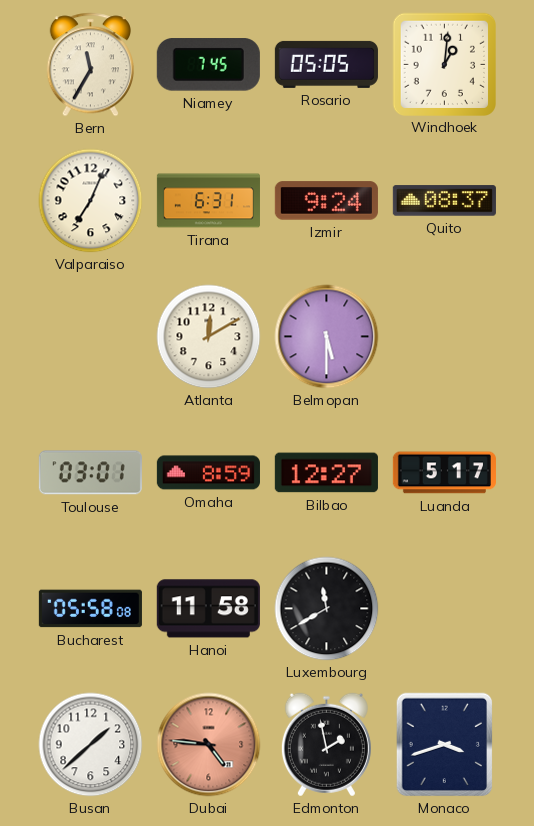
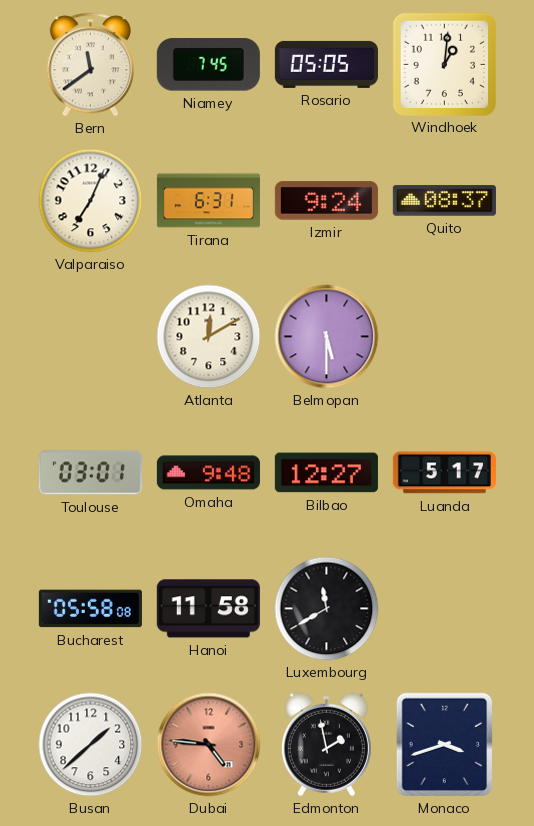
Bern: 11:35 -> 11:39
Omaha: 8:59 -> 9:48
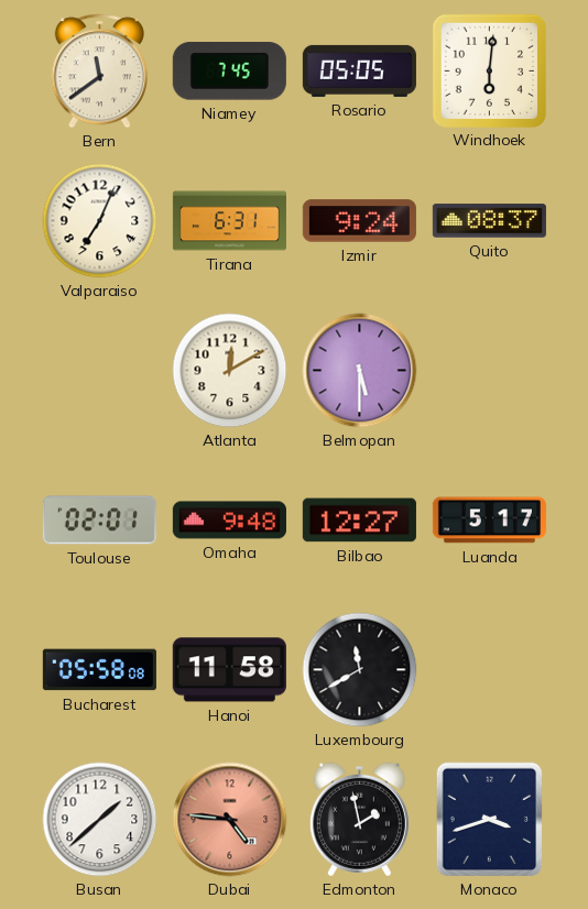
Windhoek: 1:01 -> 6:01
Toulouse: 03:01 -> 02:01
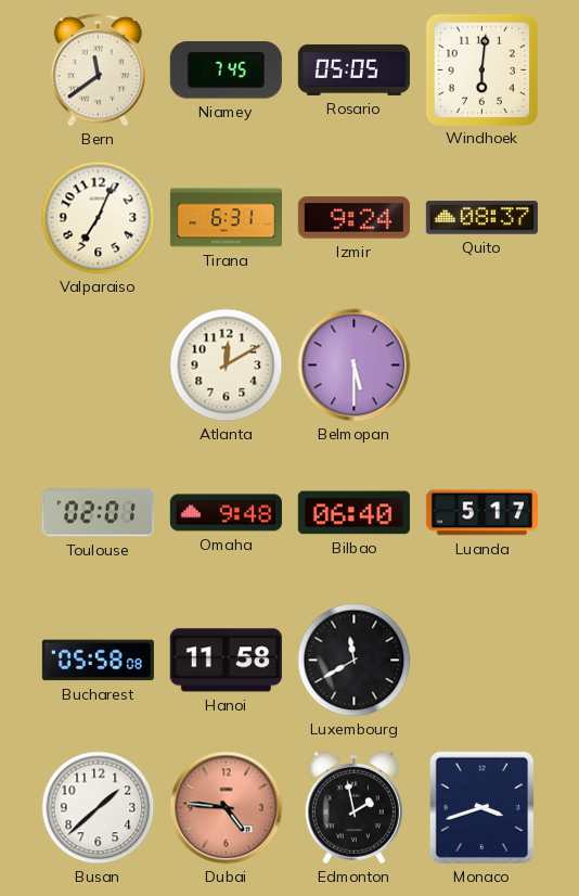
Bilbao: 12:27 -> 06:40
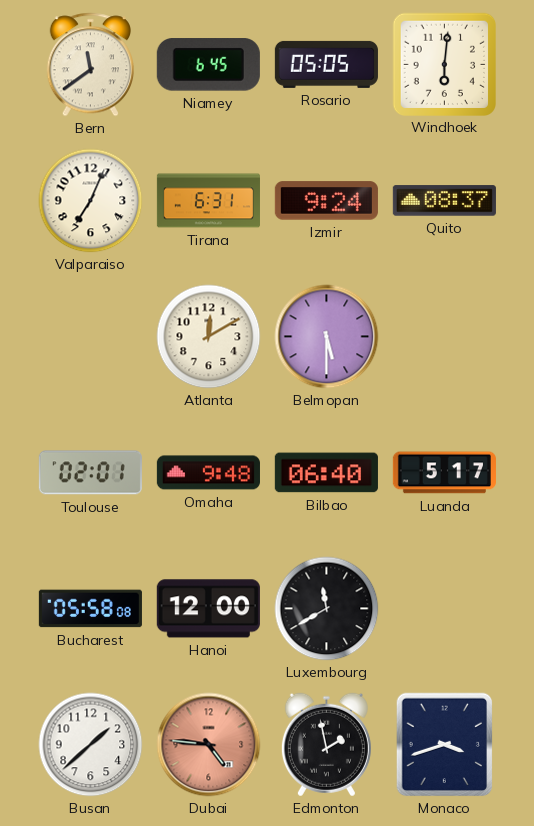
Niamey: 7:45 -> 6:45
Hanoi: 11:58 -> 12:00
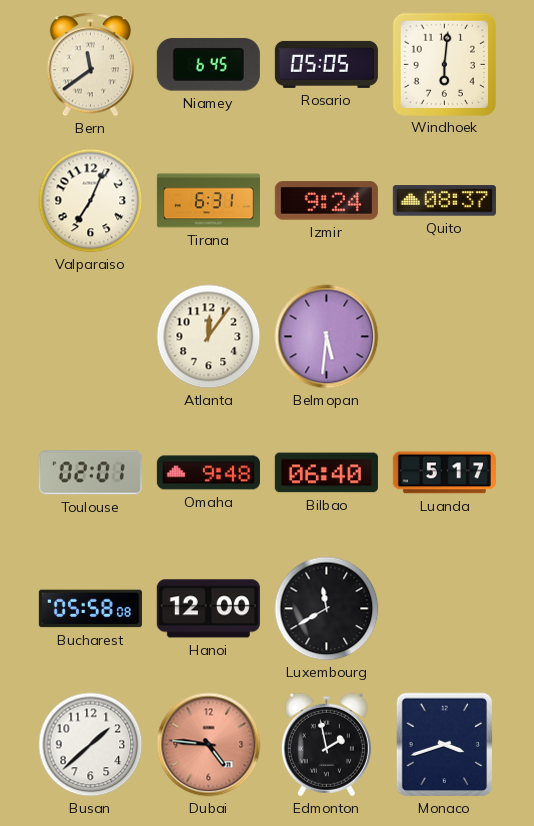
Atlanta: 12:10 -> 12:06
Belmopan: 5:30 -> 5:31
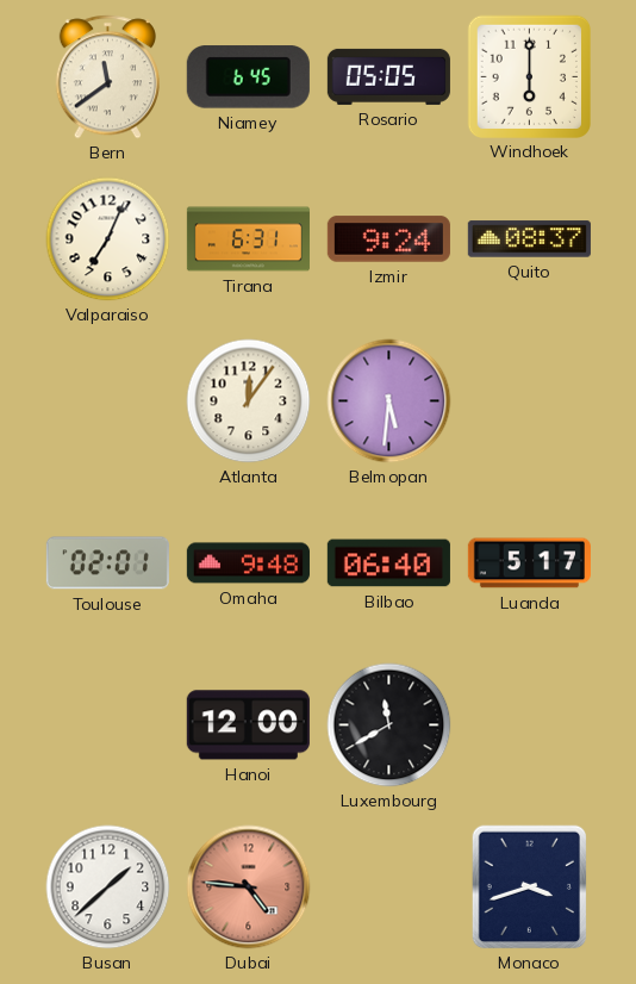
Windhoek: 6:01 -> 6:00
Bucharest: 05:58 -> none
Edmonton: 1:58 -> none
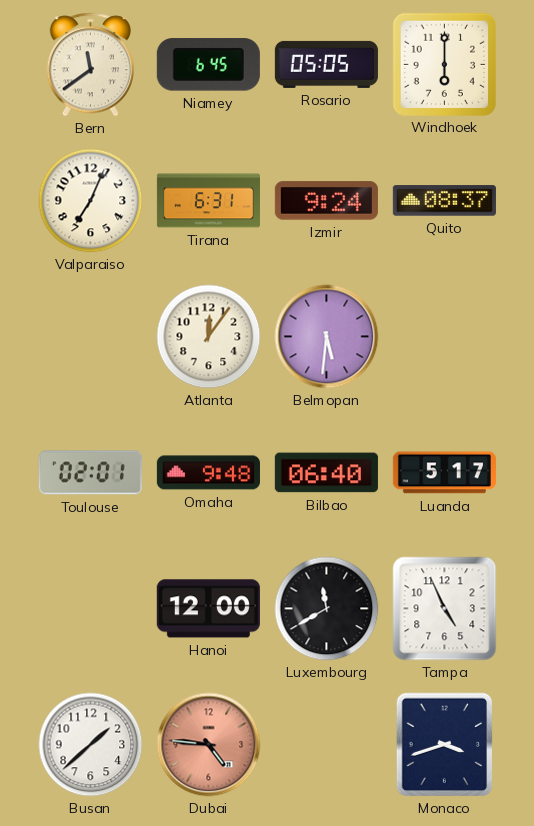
Tampa: none -> 4:56
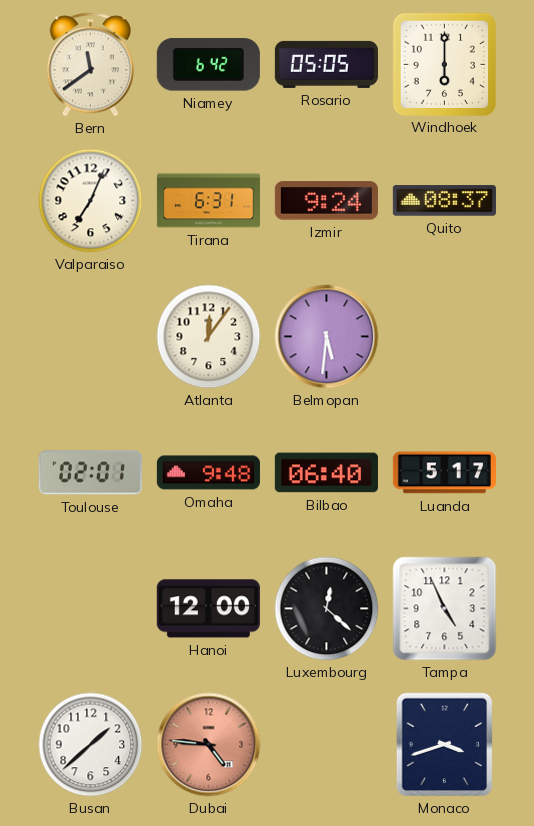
Niamey: 6:45 -> 6:42
Luxembourg: 11:40 -> 12:22
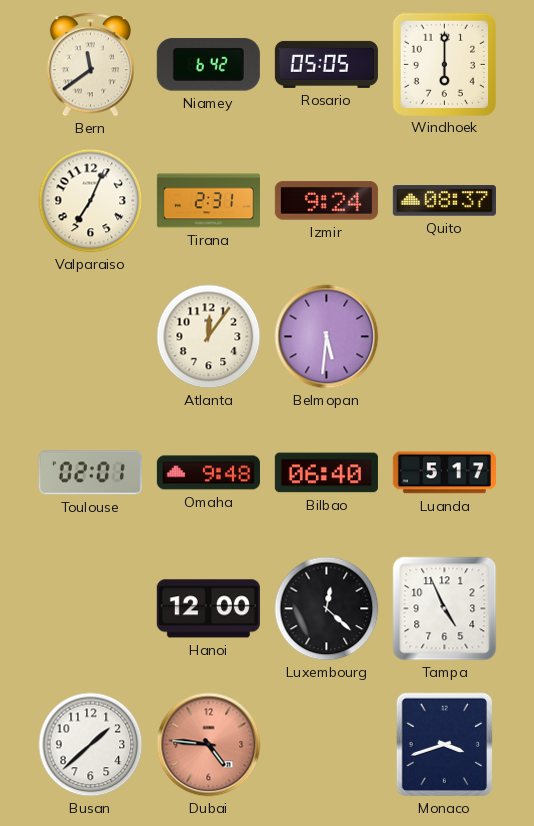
Tirana: 6:31 -> 2:31
